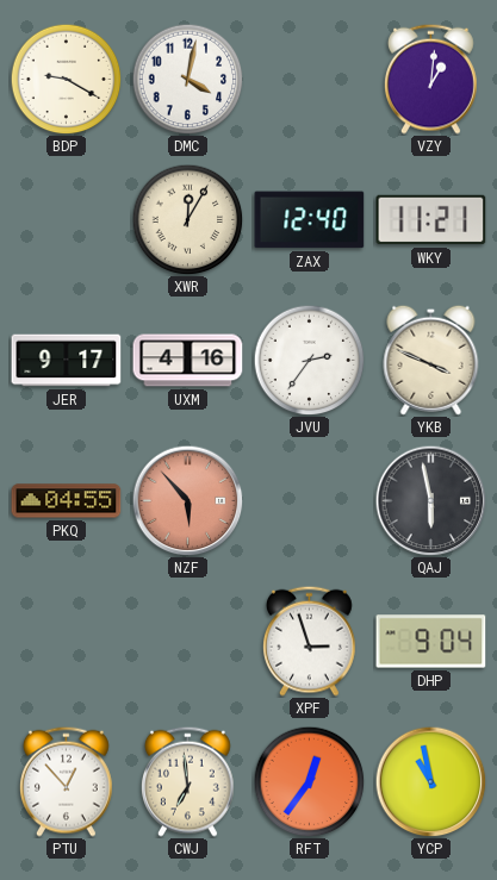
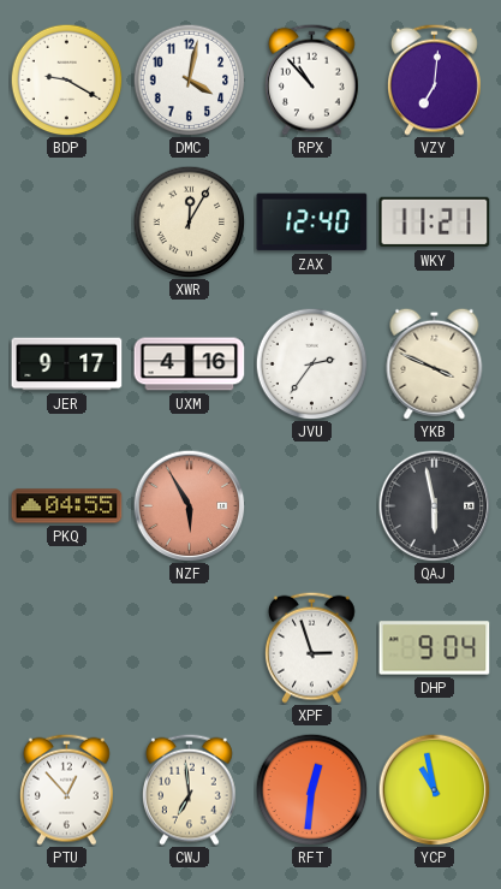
RPX: none -> 10:53
VZY: 1:01 -> 7:01
NZF: 5:53 -> 5:55
RFT: 12:36 -> 12:31
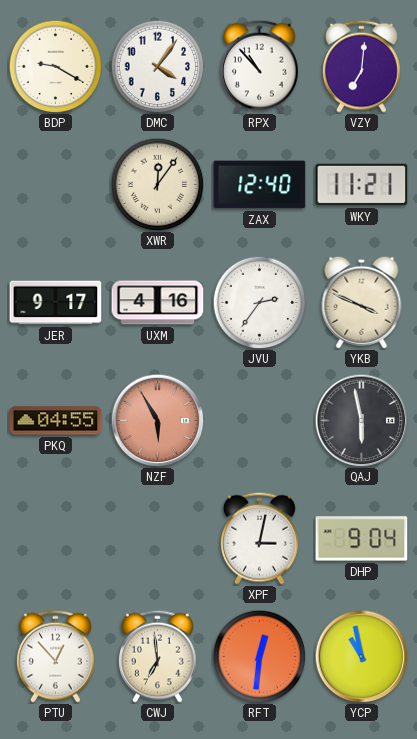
DMC: 4:02 -> 4:06
XWR: 12:05 -> 12:06
XPF: 2:57 -> 3:02
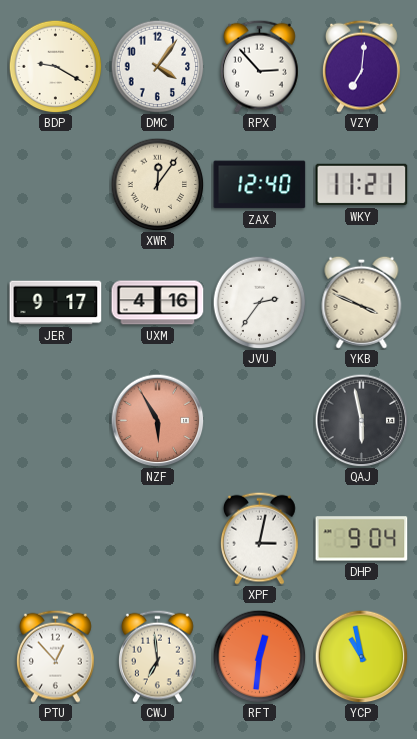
RPX: 10:53 -> 2:53
PKQ: 04:55 -> none
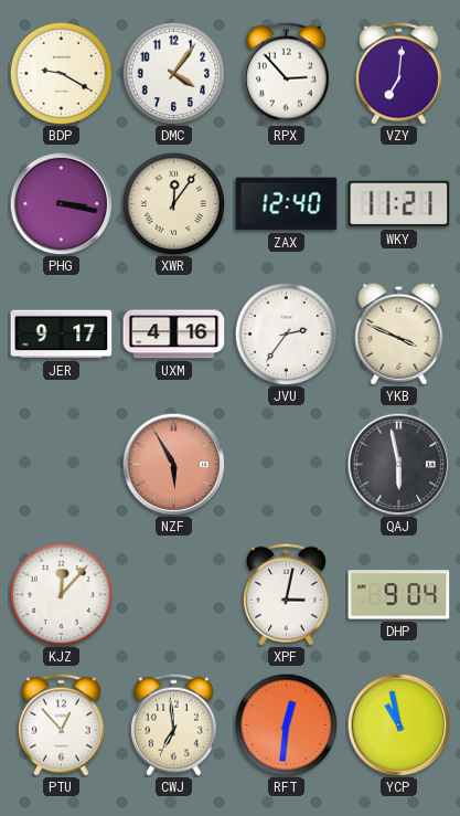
PHG: none -> 3:17
KJZ: none -> 12:07
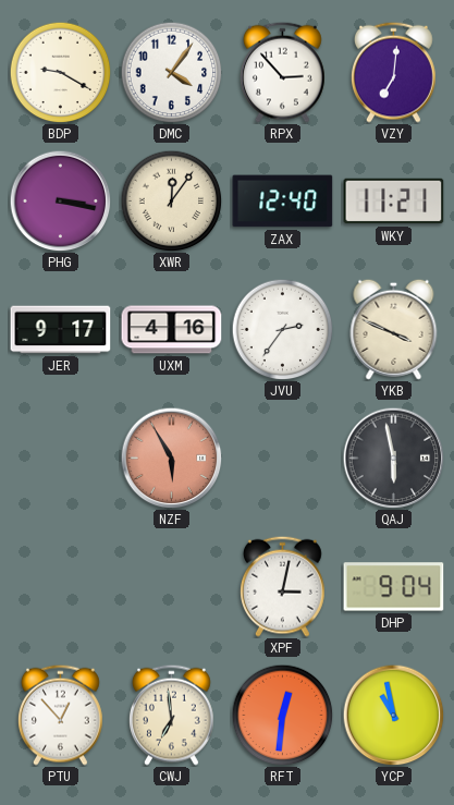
KJZ: 12:07 -> none
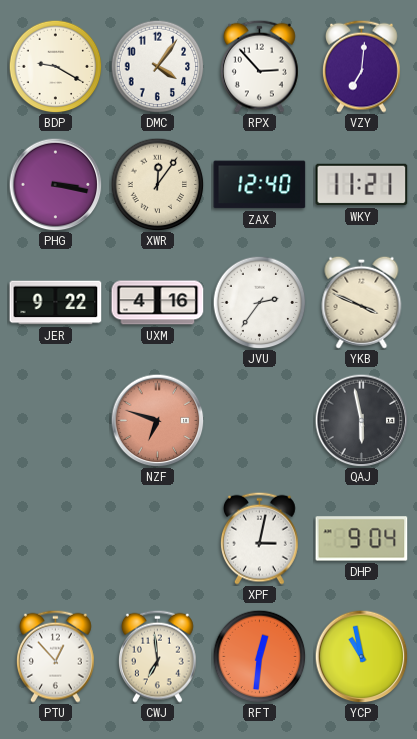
JER: 9:17 -> 9:22
NZF: 5:55 -> 6:48
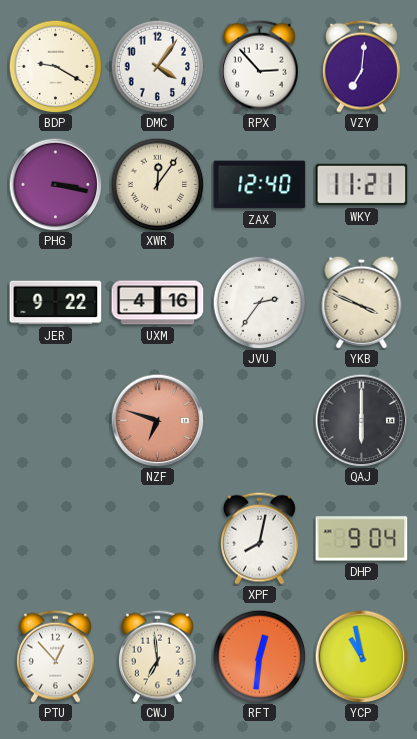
QAJ: 5:58 -> 6:00
XPF: 3:02 -> 8:02
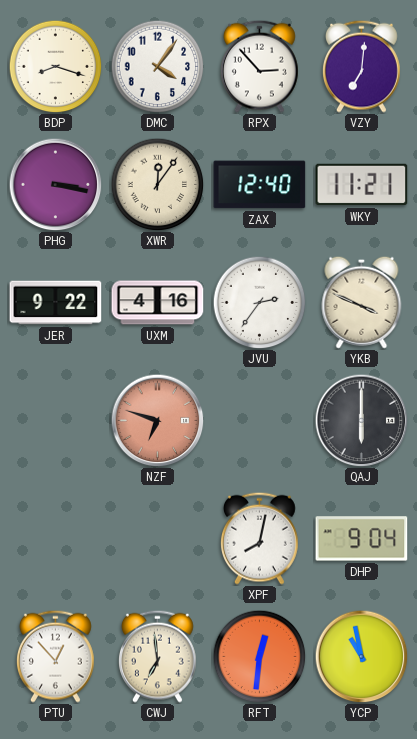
BDP: 9:20 -> 8:18
